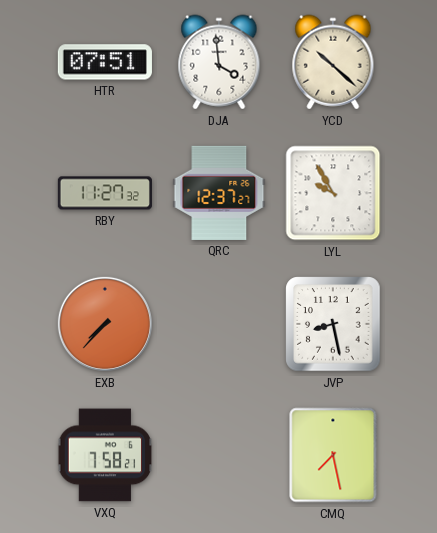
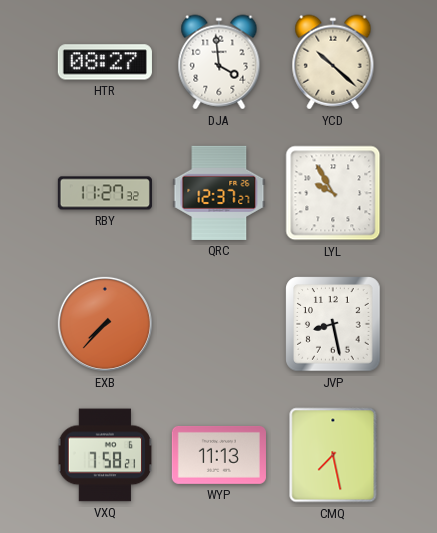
HTR: 07:51 -> 08:27
WYP: none -> 11:13
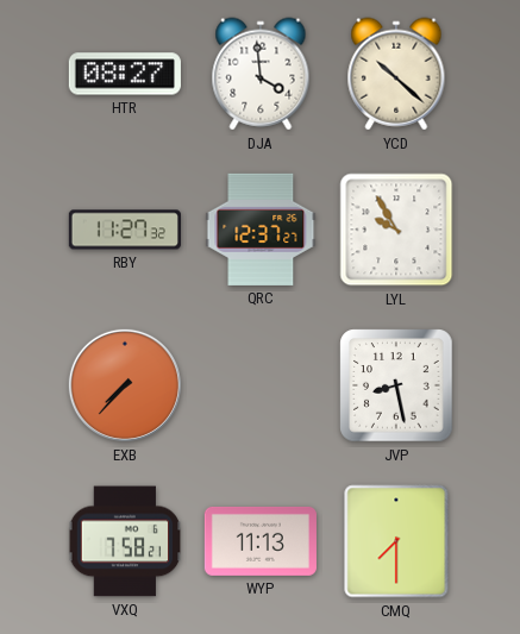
CMQ: 7:28 -> 7:30
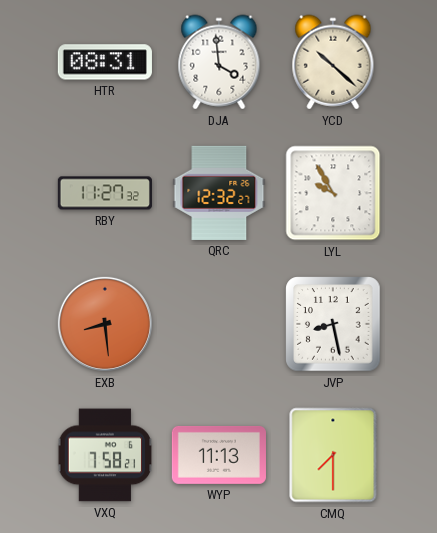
HTR: 08:27 -> 08:31
QRC: 12:37 -> 12:32
EXB: 7:37 -> 8:29
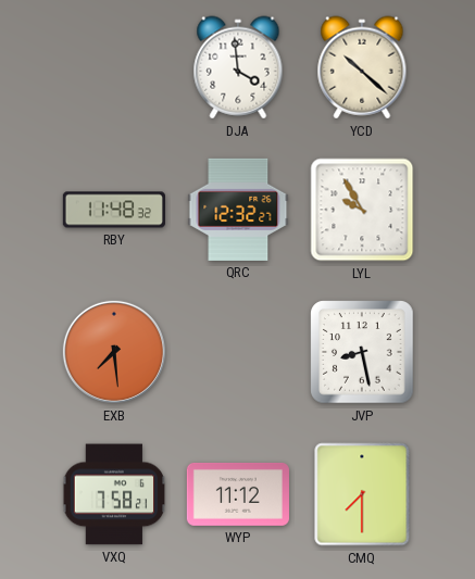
HTR: 08:31 -> none
RBY: 11:27 -> 11:48
EXB: 8:29 -> 7:29
WYP: 11:13 -> 11:12
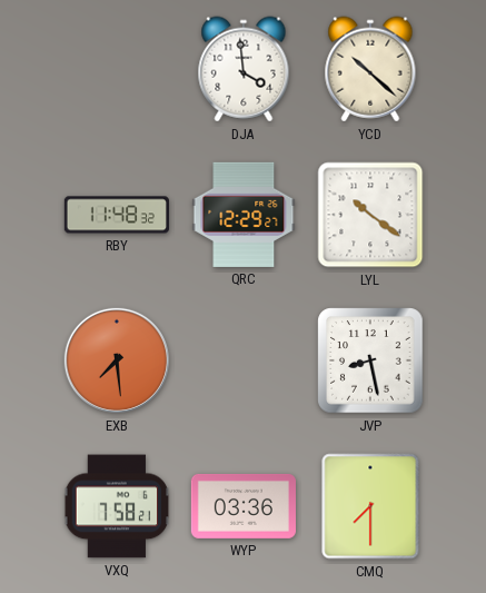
QRC: 12:32 -> 12:29
LYL: 9:55 -> 10:21
WYP: 11:12 -> 03:36
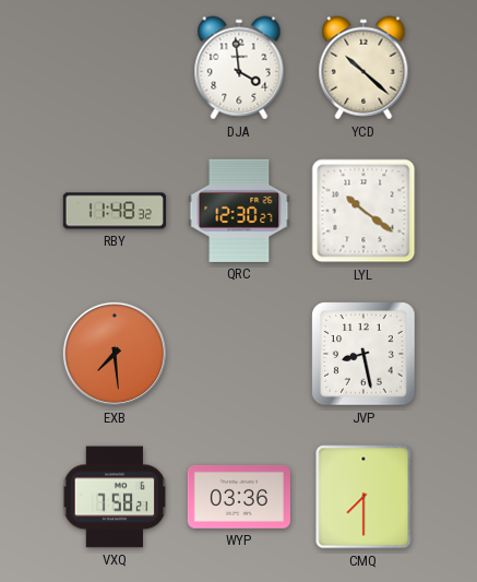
QRC: 12:29 -> 12:30
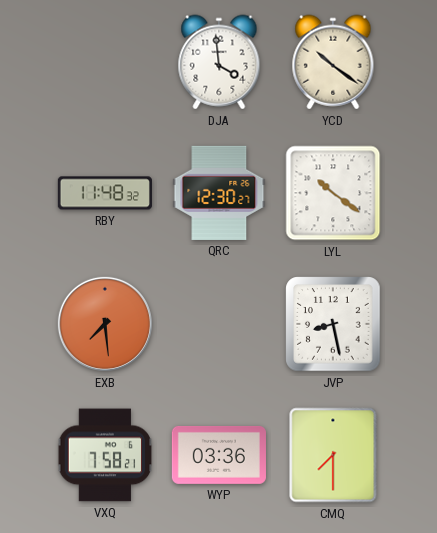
YCD: 10:22 -> 10:21
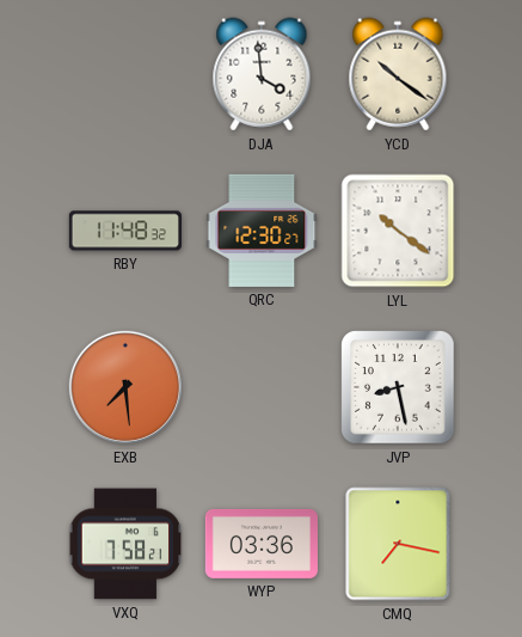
CMQ: 7:30 -> 7:17
